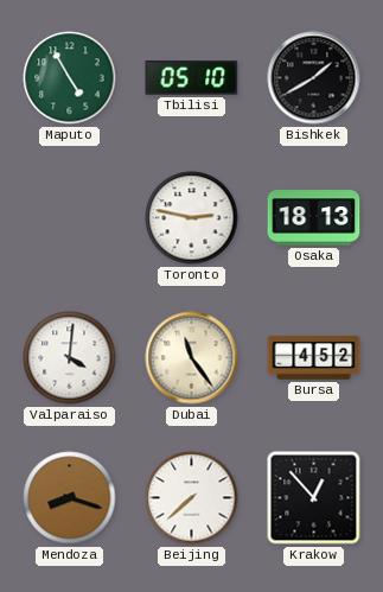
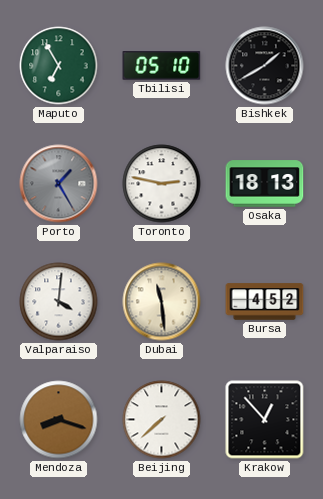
Maputo: 4:55 -> 6:55
Porto: none -> 1:25
Dubai: 11:24 -> 11:29
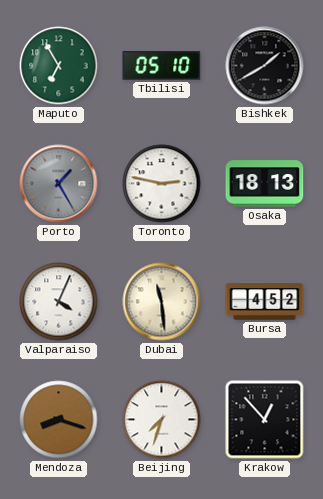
Valparaiso: 4:01 -> 4:04
Beijing: 7:38 -> 7:33
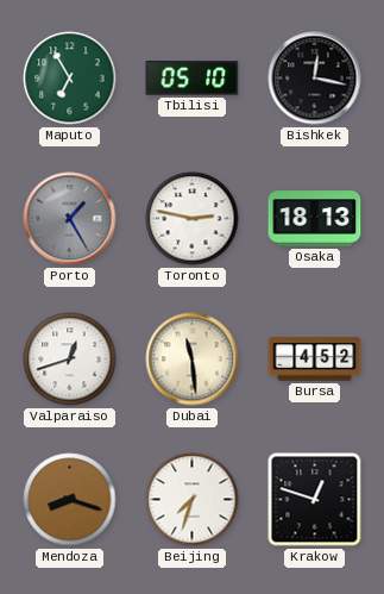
Bishkek: 1:40 -> 12:17
Valparaiso: 4:04 -> 12:42
Krakow: 12:53 -> 12:48
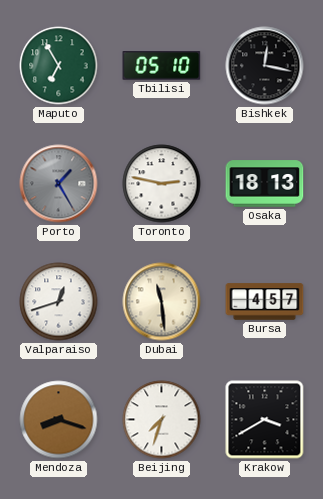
Bursa: 4:52 -> 4:57
Krakow: 12:48 -> 3:40
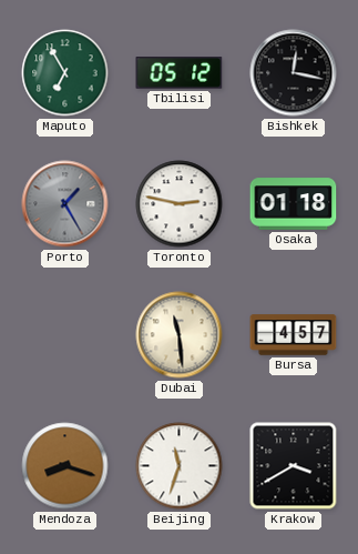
Tbilisi: 05:10 -> 05:12
Osaka: 18:13 -> 01:18
Valparaiso: 12:42 -> none
Beijing: 7:33 -> 11:33
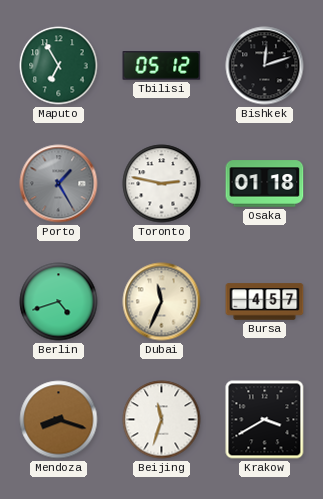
Bishkek: 12:17 -> 12:12
Berlin: none -> 4:42
Dubai: 11:29 -> 11:34
